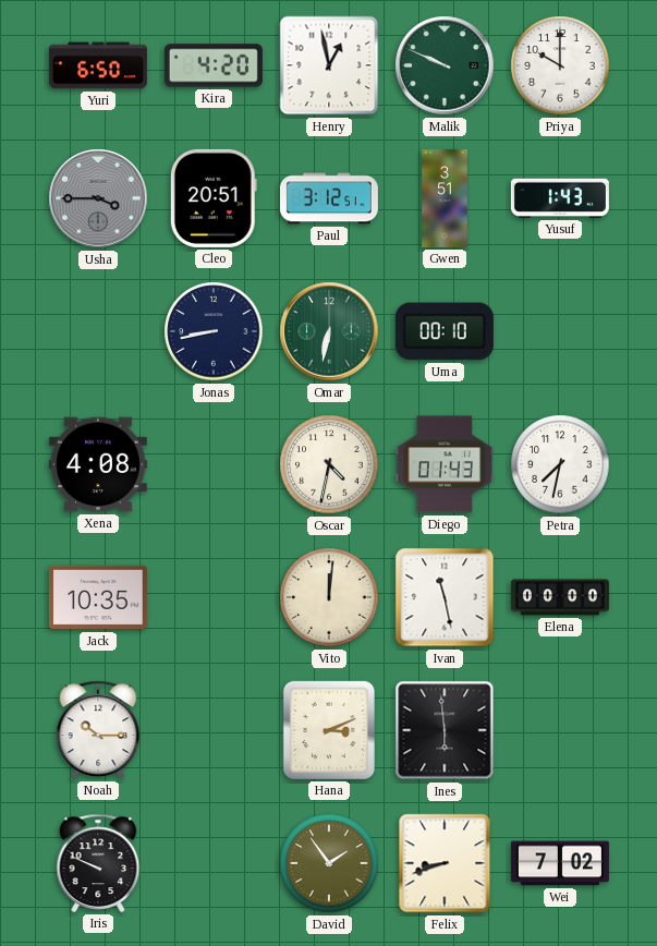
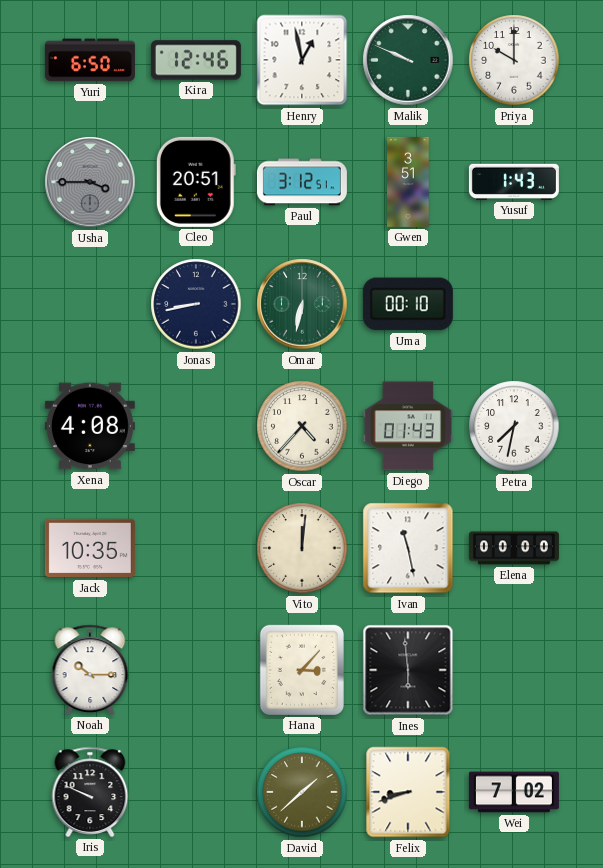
Kira: 4:20 -> 12:46
Oscar: 4:32 -> 4:37
Hana: 3:11 -> 3:07
David: 1:54 -> 1:38
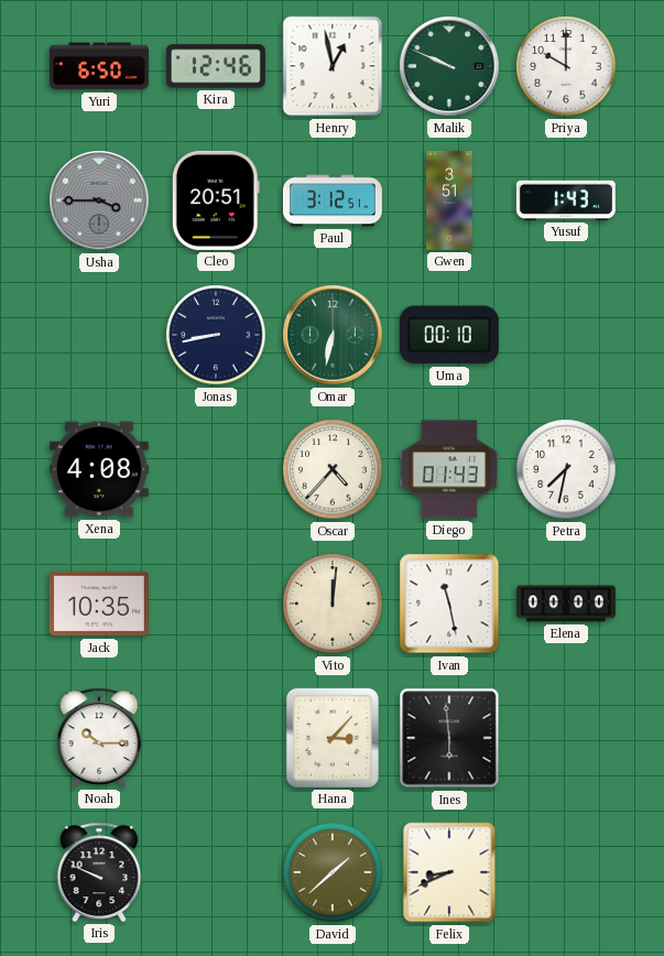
Felix: 8:42 -> 8:41
Wei: 7:02 -> none
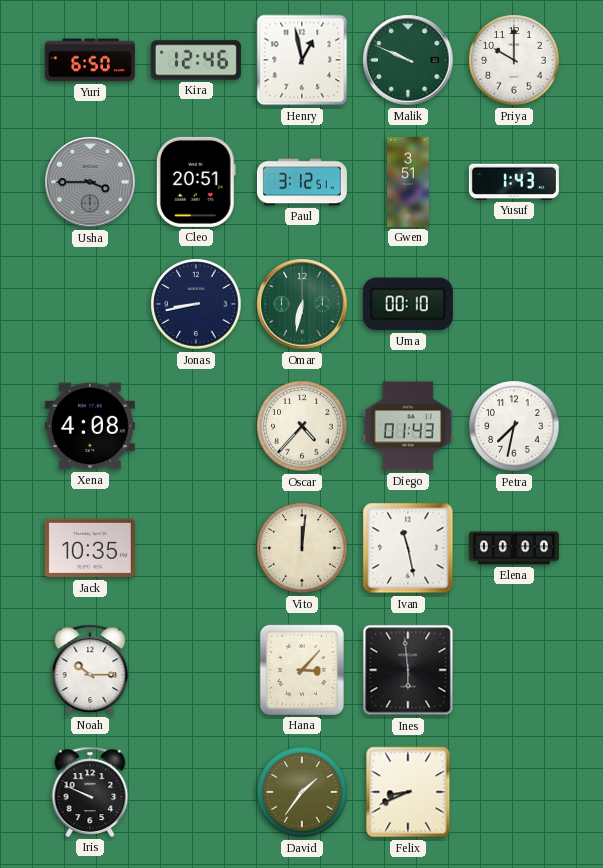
David: 1:38 -> 1:36
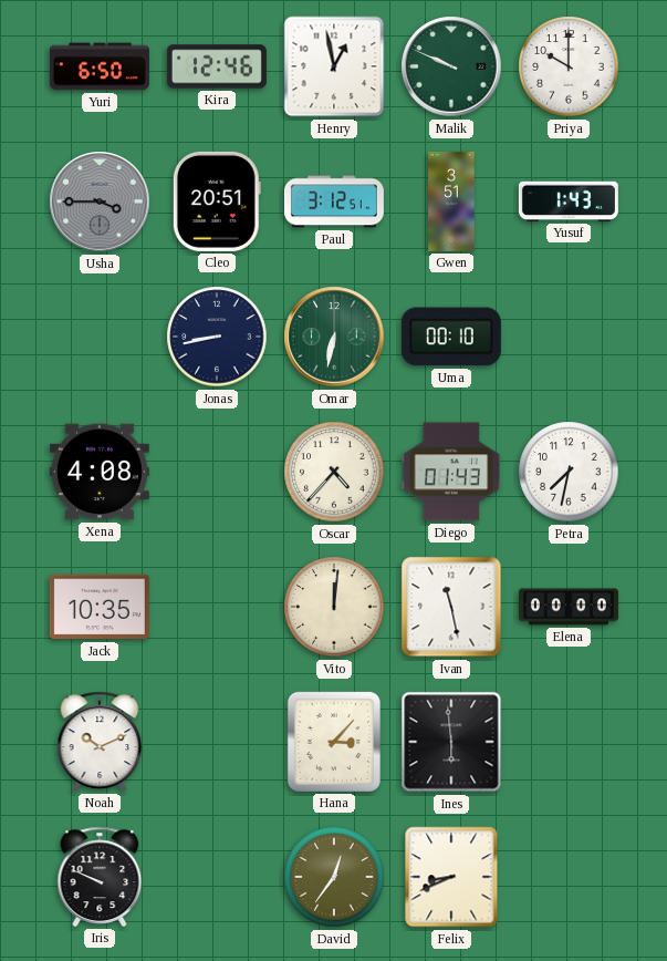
Noah: 10:15 -> 10:11
David: 1:36 -> 12:36
